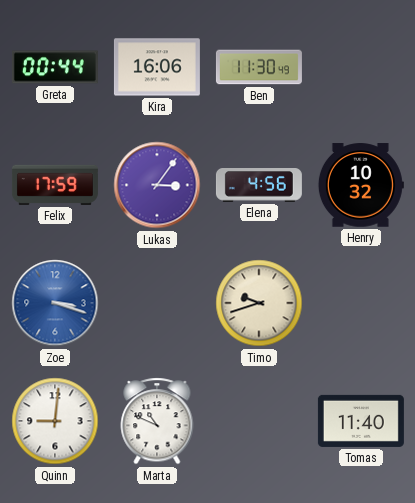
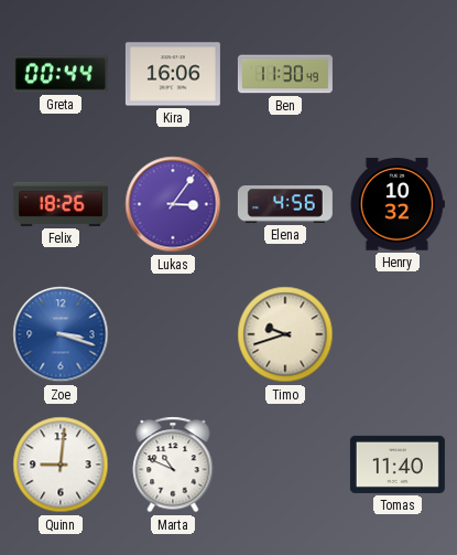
Felix: 17:59 -> 18:26
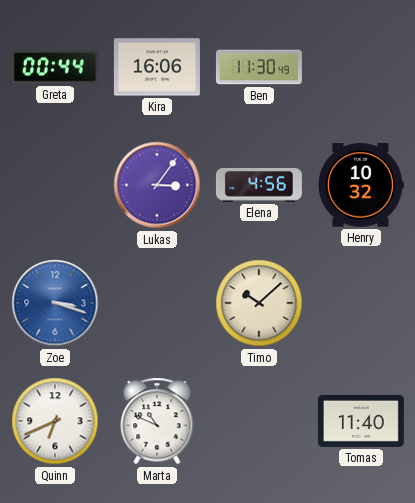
Felix: 18:26 -> none
Timo: 9:42 -> 10:08
Quinn: 9:01 -> 6:41
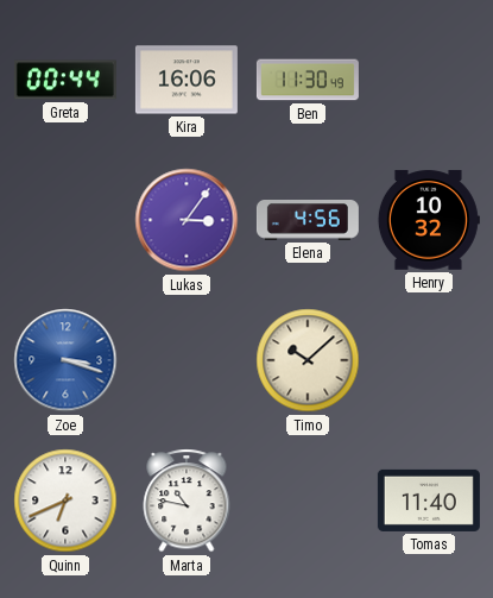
Marta: 10:49 -> 10:47
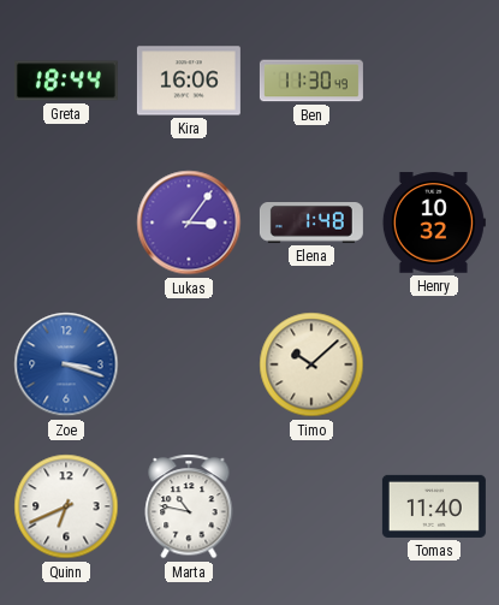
Greta: 00:44 -> 18:44
Elena: 4:56 -> 1:48
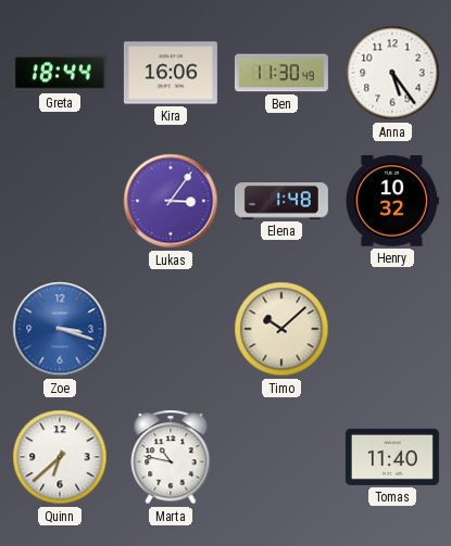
Anna: none -> 5:24
Quinn: 6:41 -> 6:38
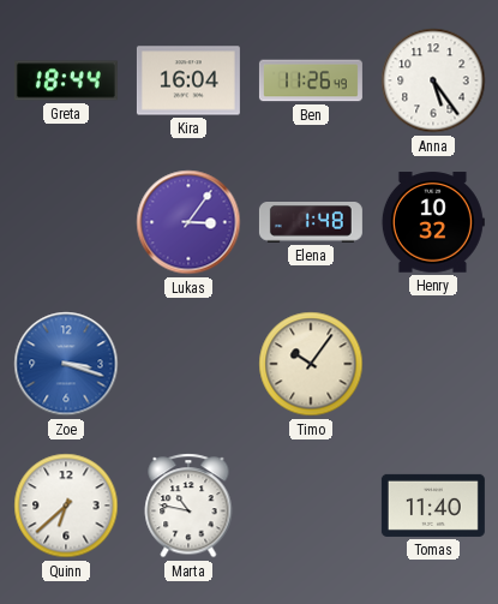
Kira: 16:06 -> 16:04
Ben: 11:30 -> 11:26
Timo: 10:08 -> 10:06
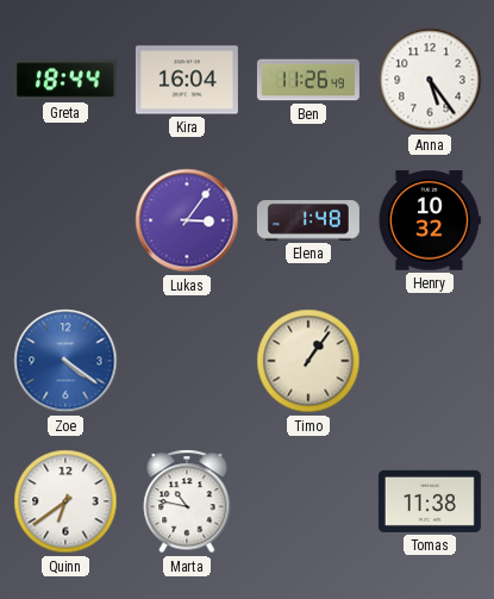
Zoe: 3:18 -> 4:21
Timo: 10:06 -> 1:06
Quinn: 6:38 -> 6:39
Tomas: 11:40 -> 11:38
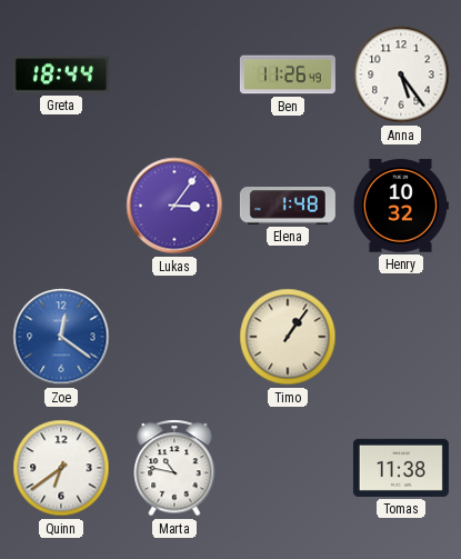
Kira: 16:04 -> none
Zoe: 4:21 -> 12:21
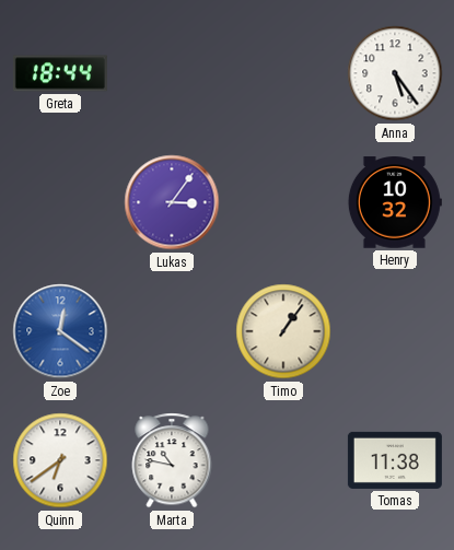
Ben: 11:26 -> none
Elena: 1:48 -> none
